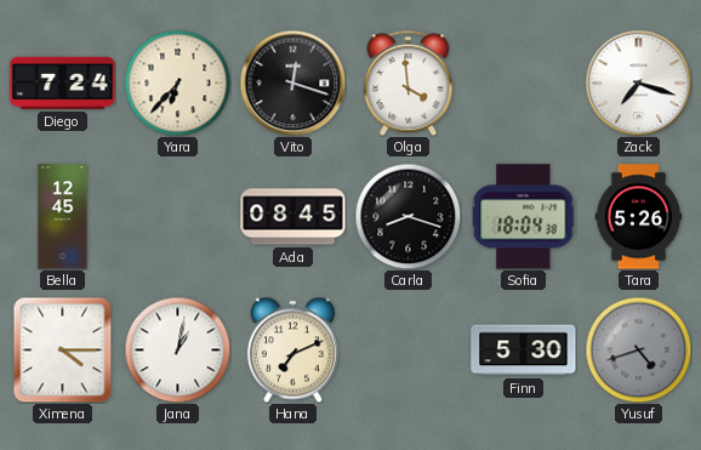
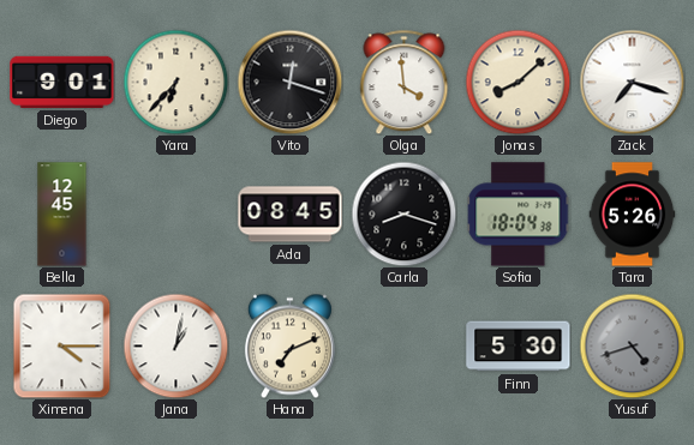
Diego: 7:24 -> 9:01
Jonas: none -> 8:08
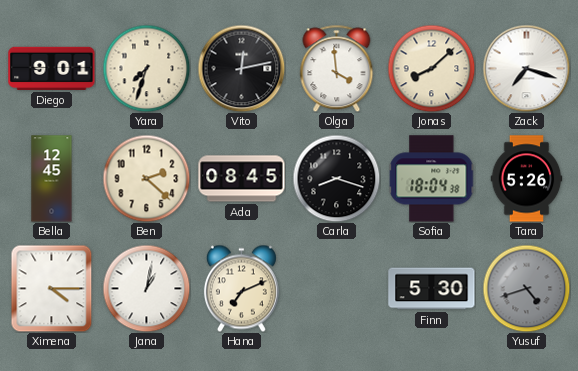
Yara: 6:37 -> 7:33
Vito: 12:18 -> 12:13
Ben: none -> 2:22
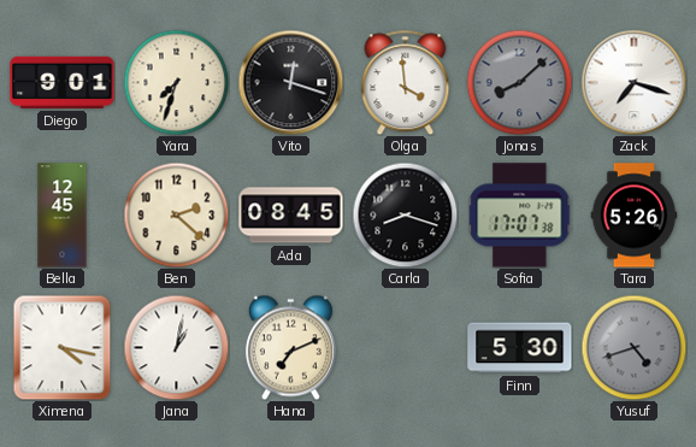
Vito: 12:13 -> 12:18
Jonas dial: cream -> grey
Sofia: 18:04 -> 17:07
Ximena: 4:15 -> 4:17
